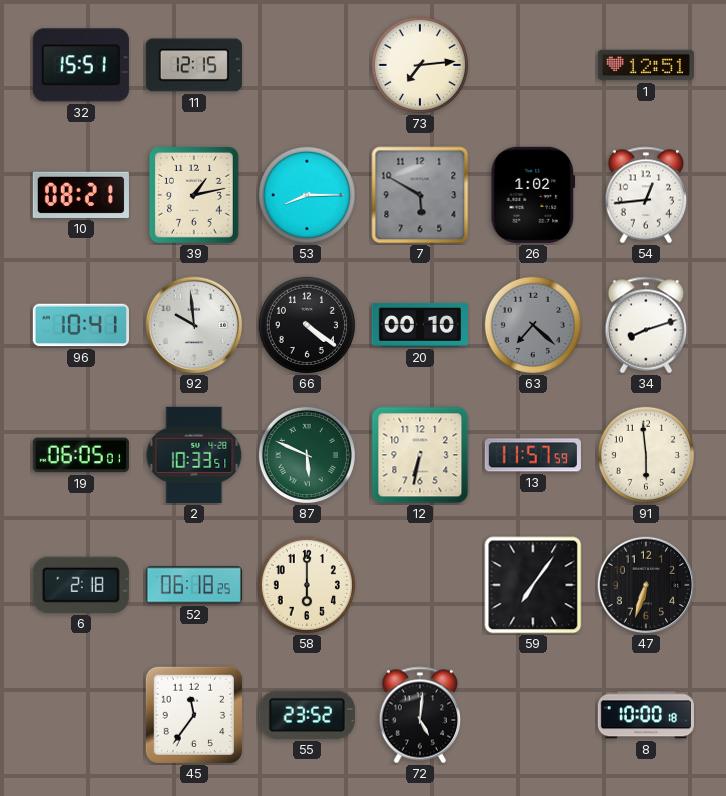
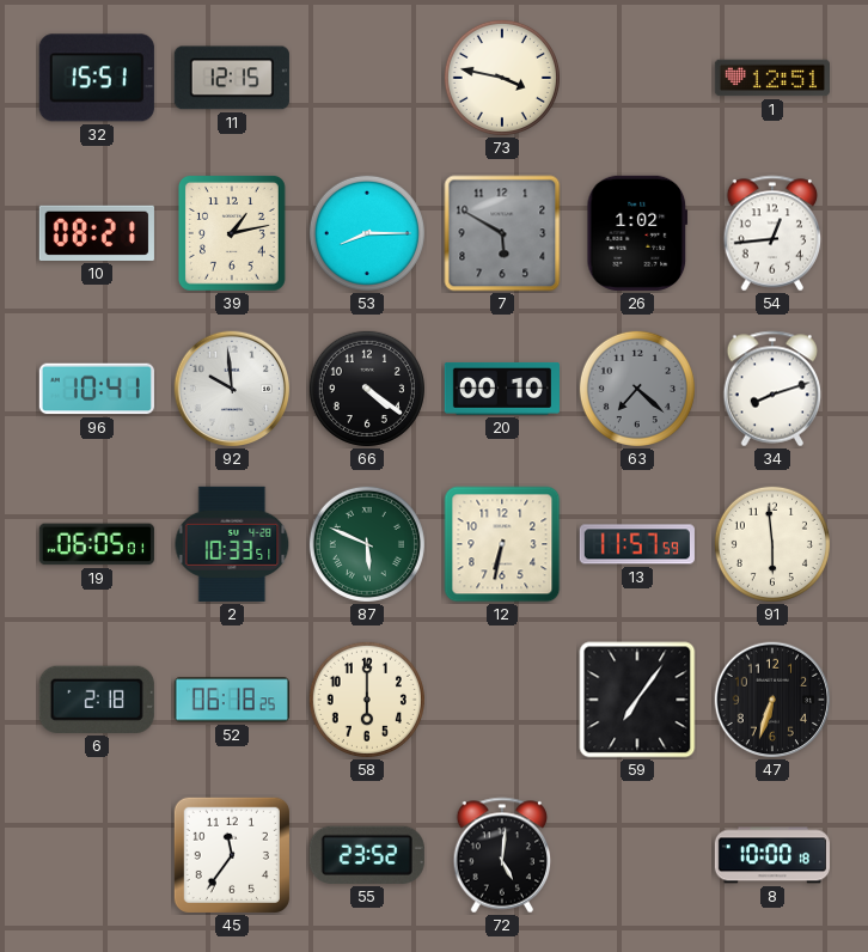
73: 7:14 -> 3:47
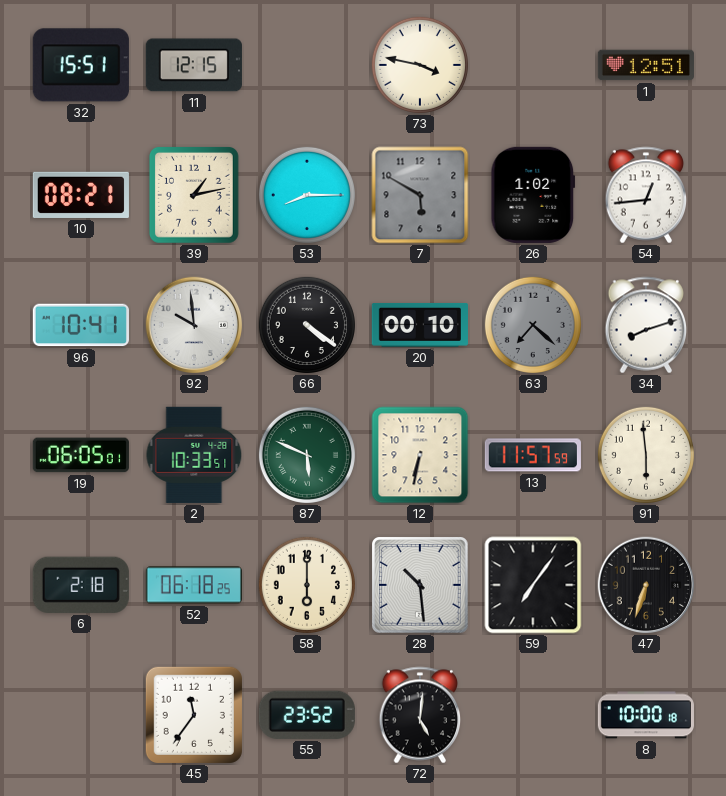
28: none -> 10:29
